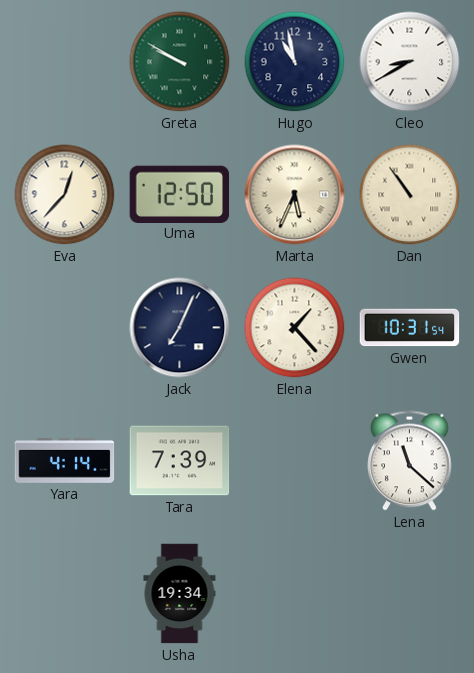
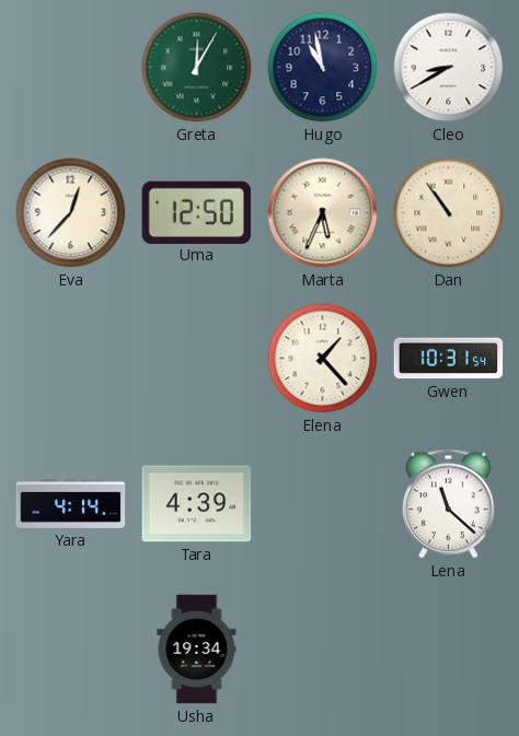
Greta: 9:50 -> 12:05
Jack: 7:04 -> none
Tara: 7:39 -> 4:39
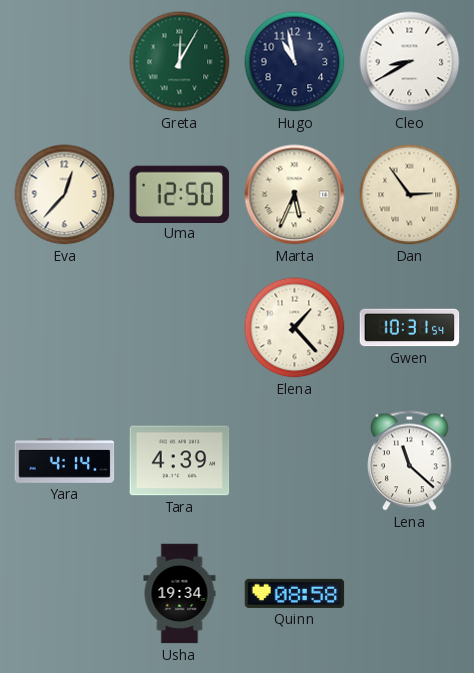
Dan: 10:54 -> 2:54
Quinn: none -> 08:58
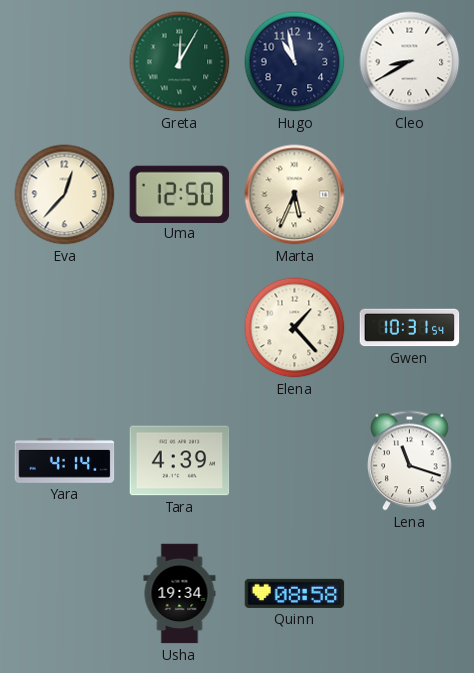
Dan: 2:54 -> none
Lena: 11:22 -> 11:18
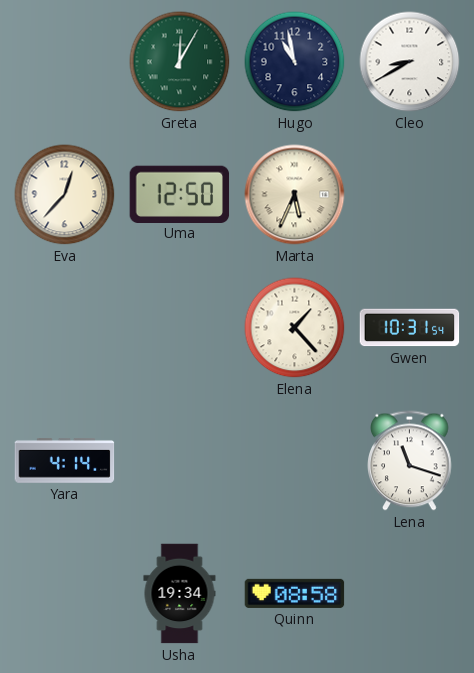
Tara: 4:39 -> none
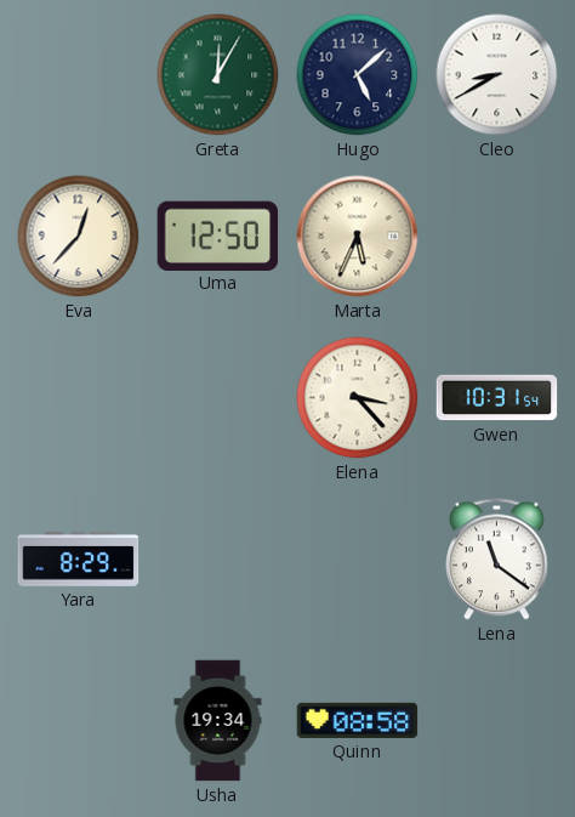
Hugo: 10:58 -> 5:08
Elena: 1:23 -> 3:23
Yara: 4:14 -> 8:29
Lena: 11:18 -> 11:21
